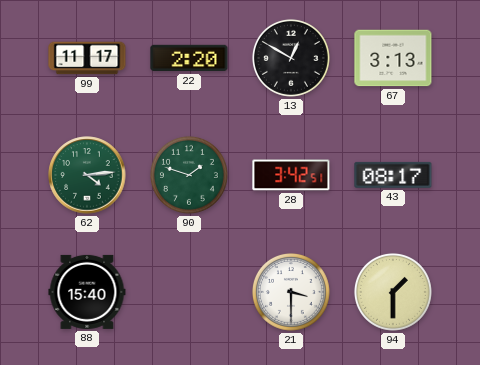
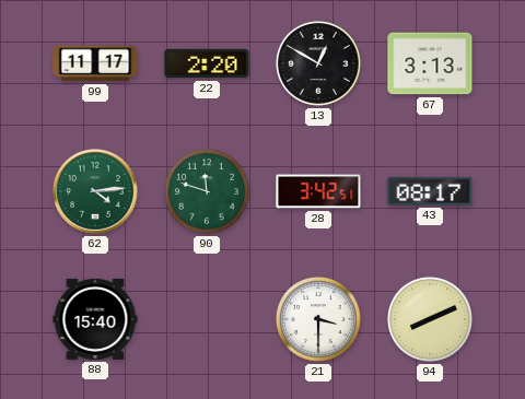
90: 1:48 -> 11:48
94: 1:30 -> 8:11
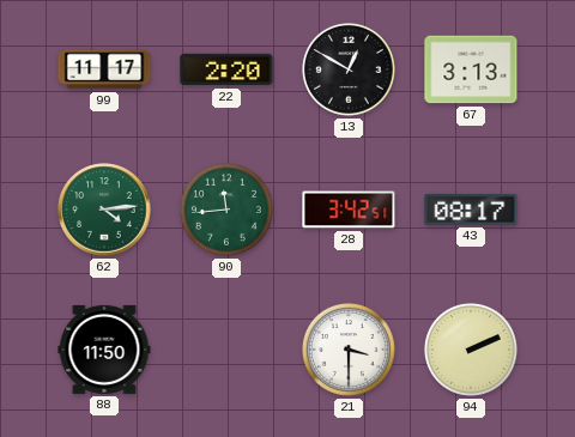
90: 11:48 -> 11:44
88: 15:40 -> 11:50
94: 8:11 -> 2:11
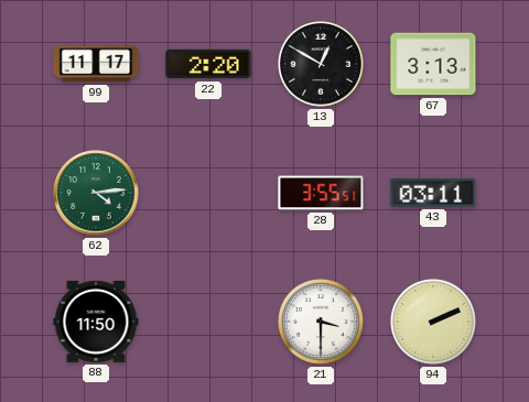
90: 11:44 -> none
28: 3:42 -> 3:55
43: 08:17 -> 03:11
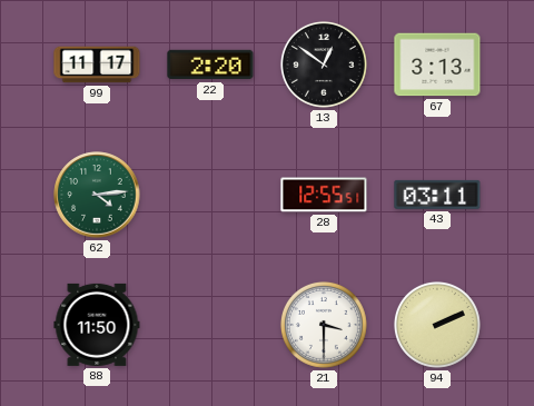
13: 12:50 -> 12:51
28: 3:55 -> 12:55
